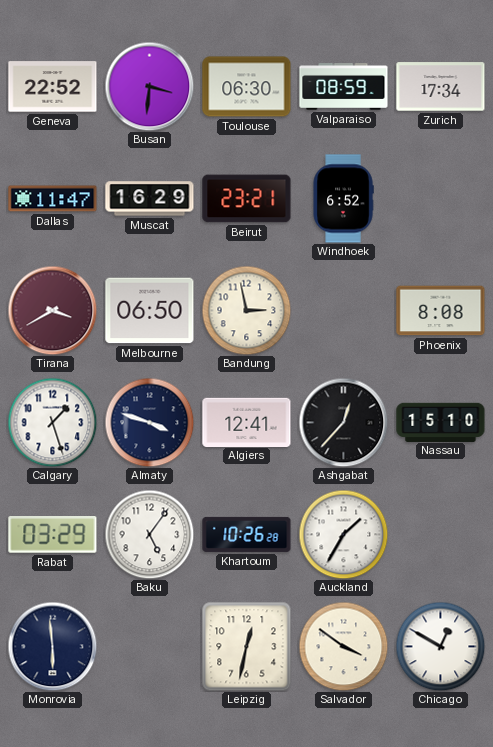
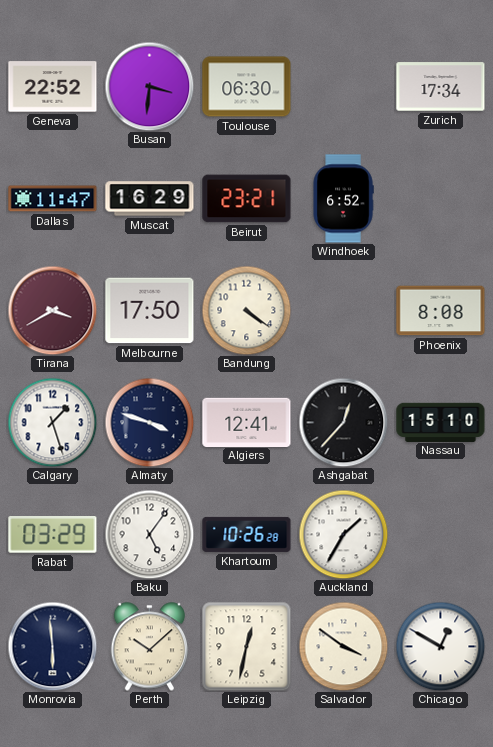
Valparaiso: 08:59 -> none
Melbourne: 06:50 -> 17:50
Bandung: 2:58 -> 4:21
Perth: none -> 10:08
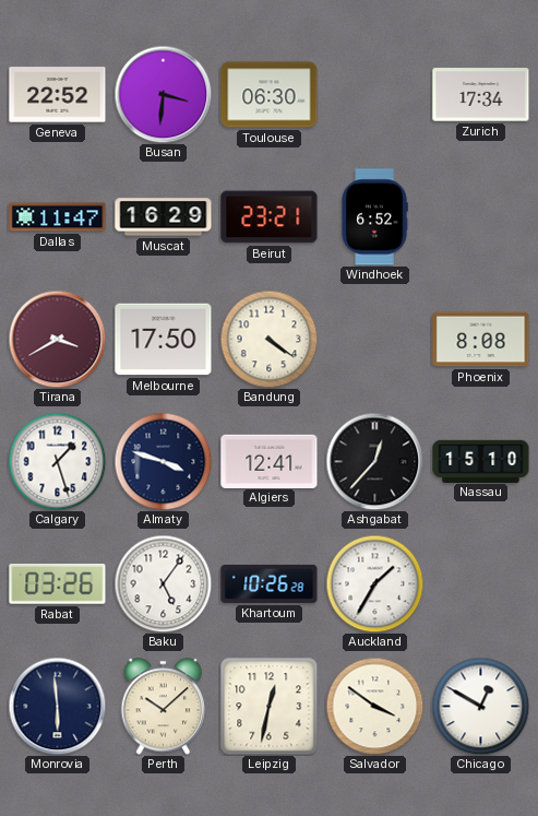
Rabat: 03:29 -> 03:26
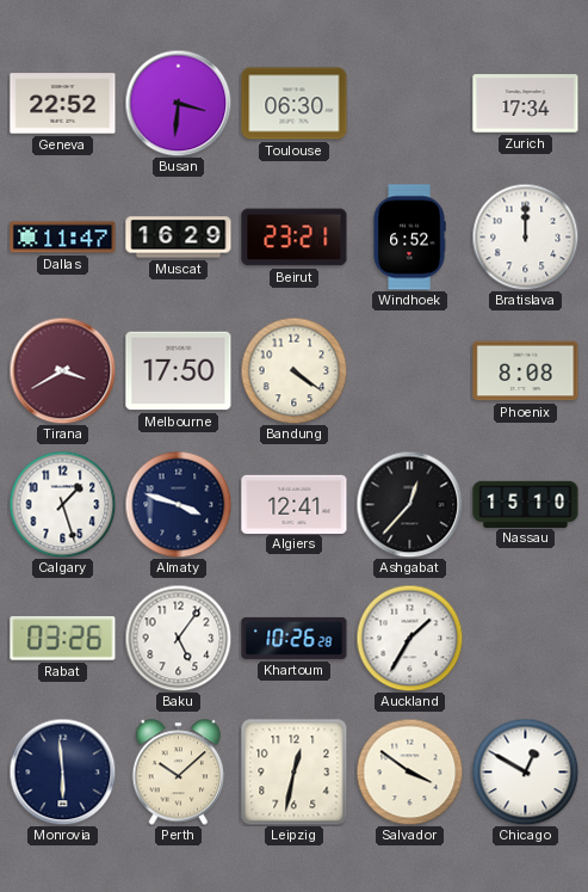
Bratislava: none -> 12:00
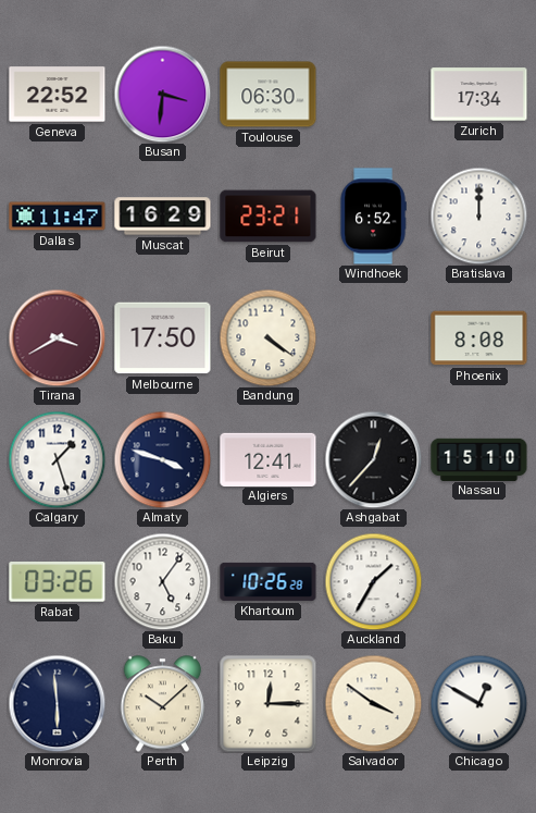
Leipzig: 12:32 -> 12:15
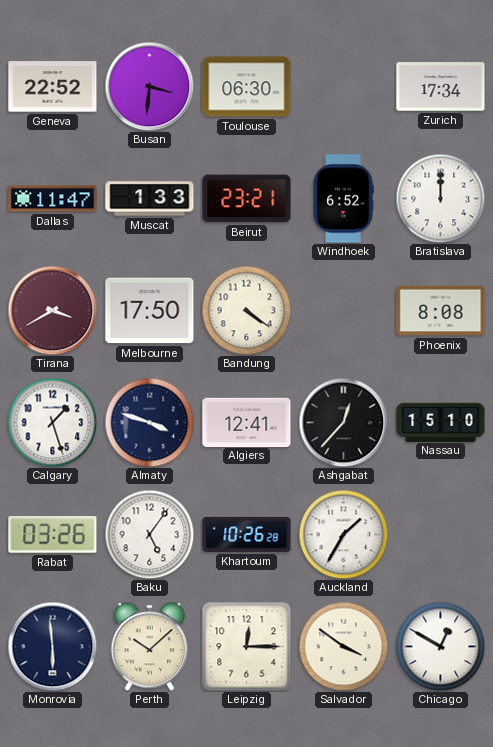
Muscat: 16:29 -> 1:33
